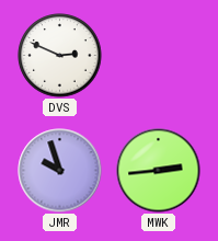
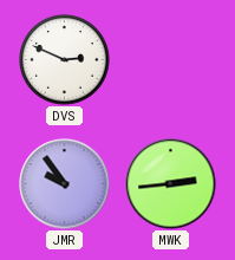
JMR: 9:57 -> 9:54
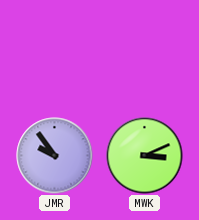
DVS: 2:49 -> none
MWK: 2:44 -> 3:11
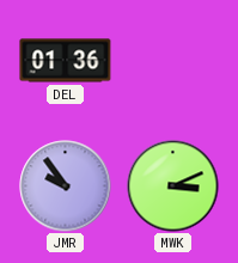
DEL: none -> 01:36
